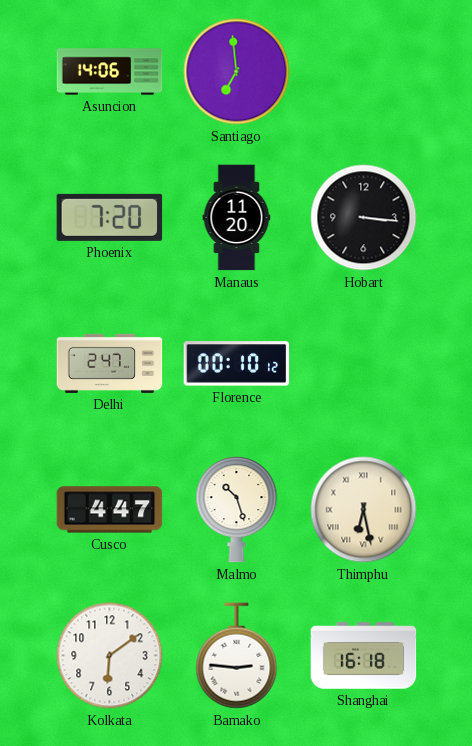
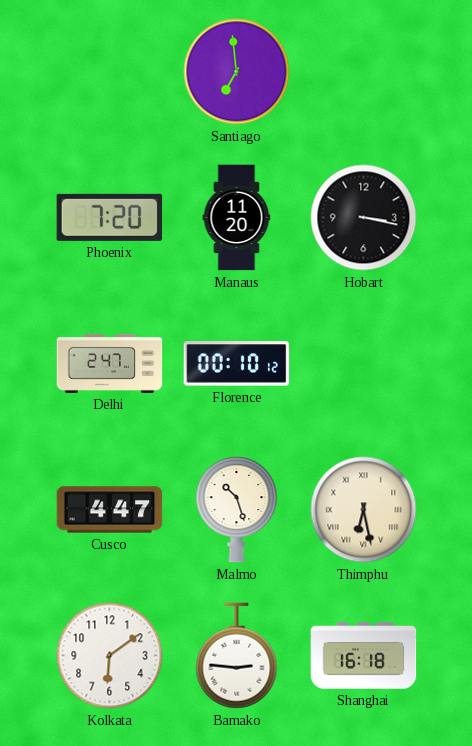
Asuncion: 14:06 -> none
Hobart: 3:16 -> 3:17
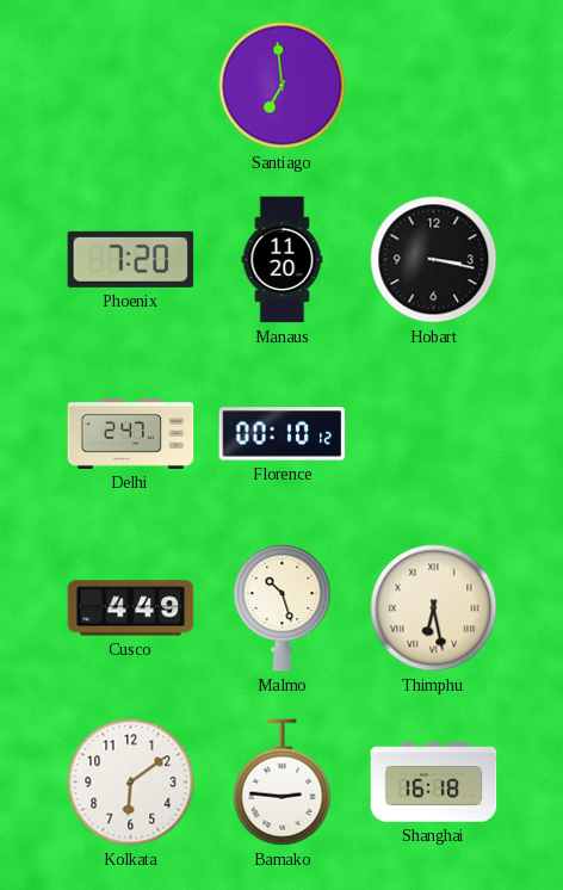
Cusco: 4:47 -> 4:49
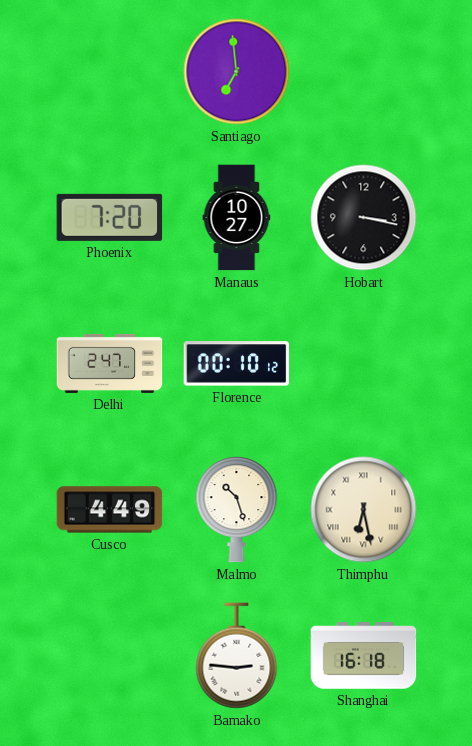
Manaus: 11:20 -> 10:27
Kolkata: 6:09 -> none
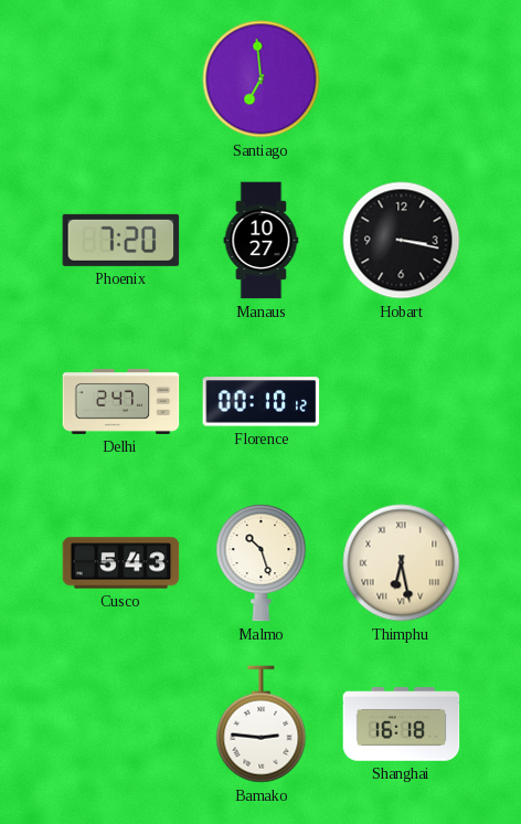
Cusco: 4:49 -> 5:43
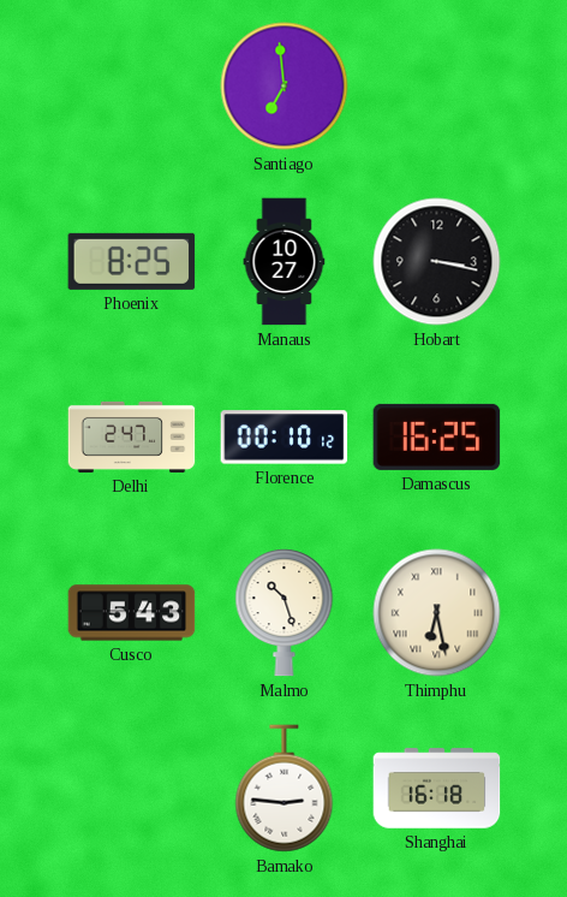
Phoenix: 7:20 -> 8:25
Damascus: none -> 16:25
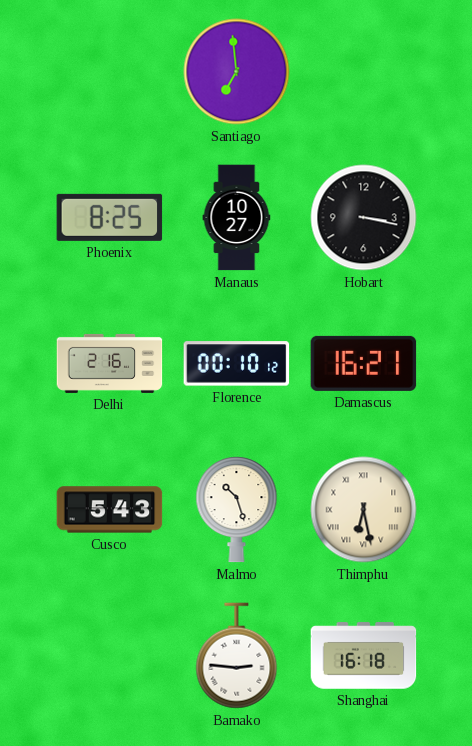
Delhi: 2:47 -> 2:16
Damascus: 16:25 -> 16:21
